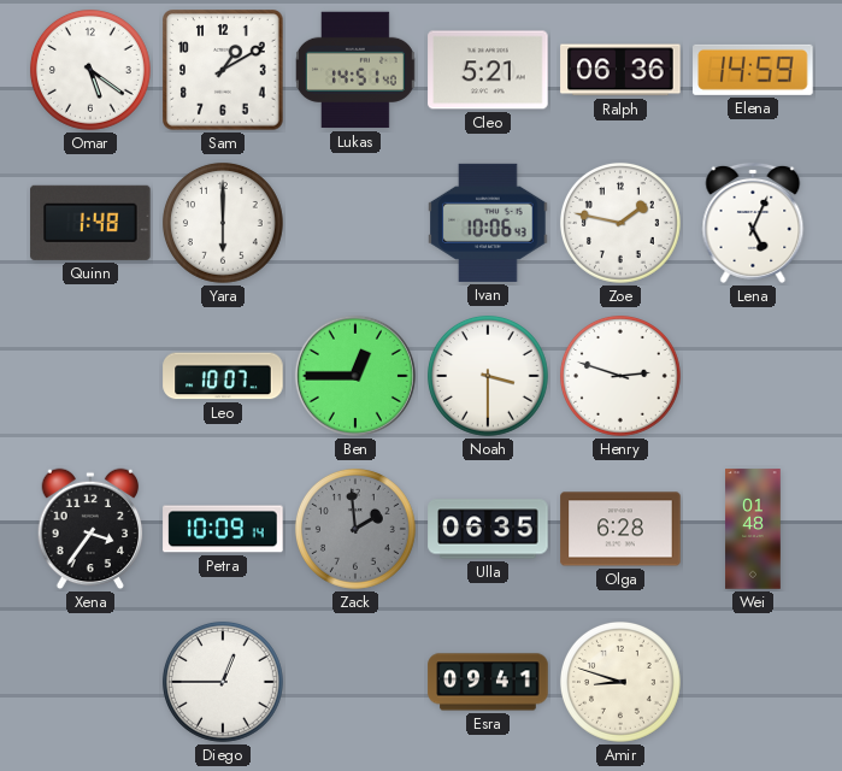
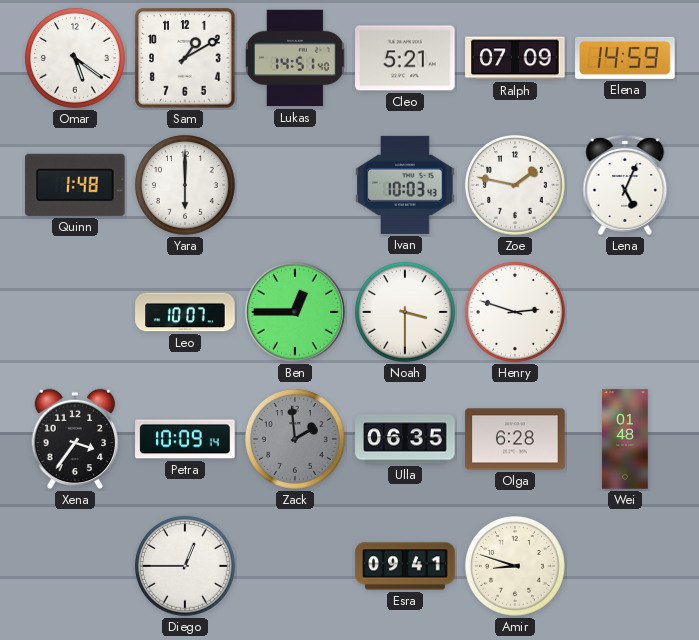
Ralph: 06:36 -> 07:09
Ivan: 10:06 -> 10:03
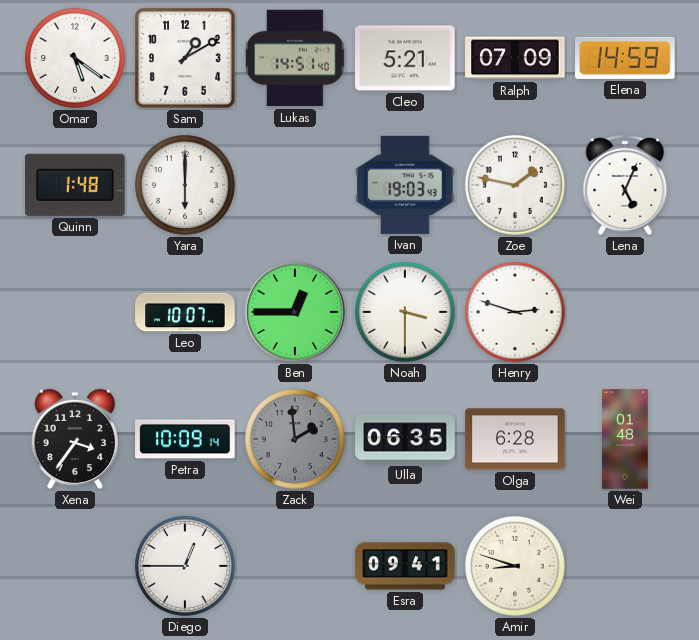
Ivan: 10:03 -> 19:03
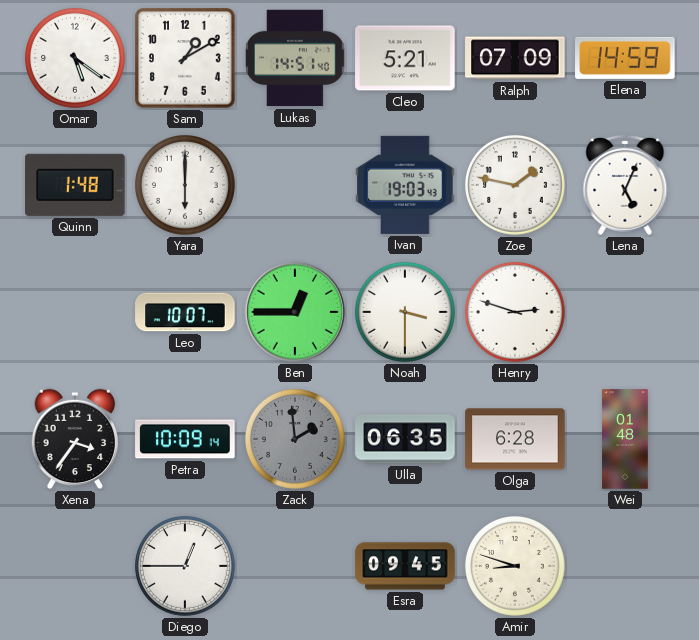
Esra: 09:41 -> 09:45
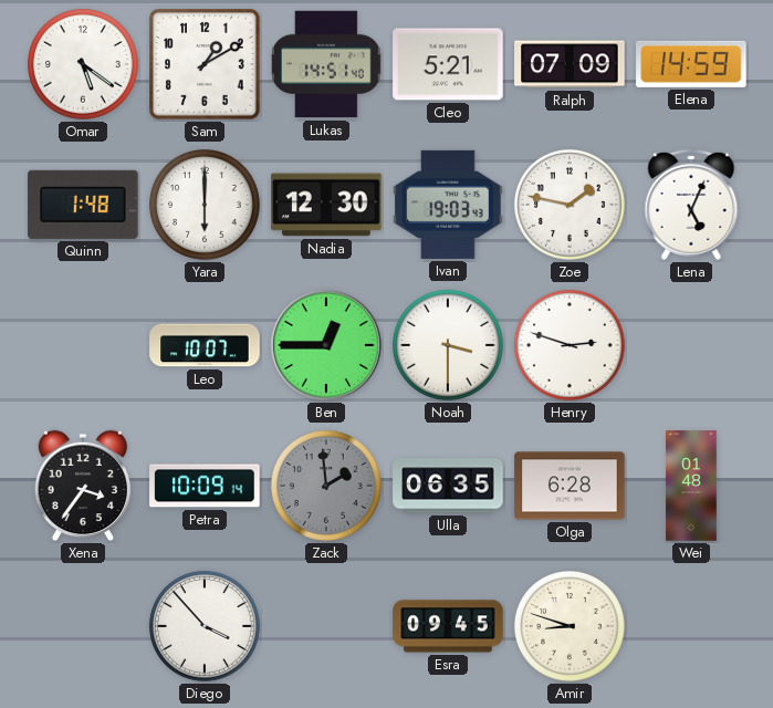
Nadia: none -> 12:30
Diego: 12:45 -> 3:53
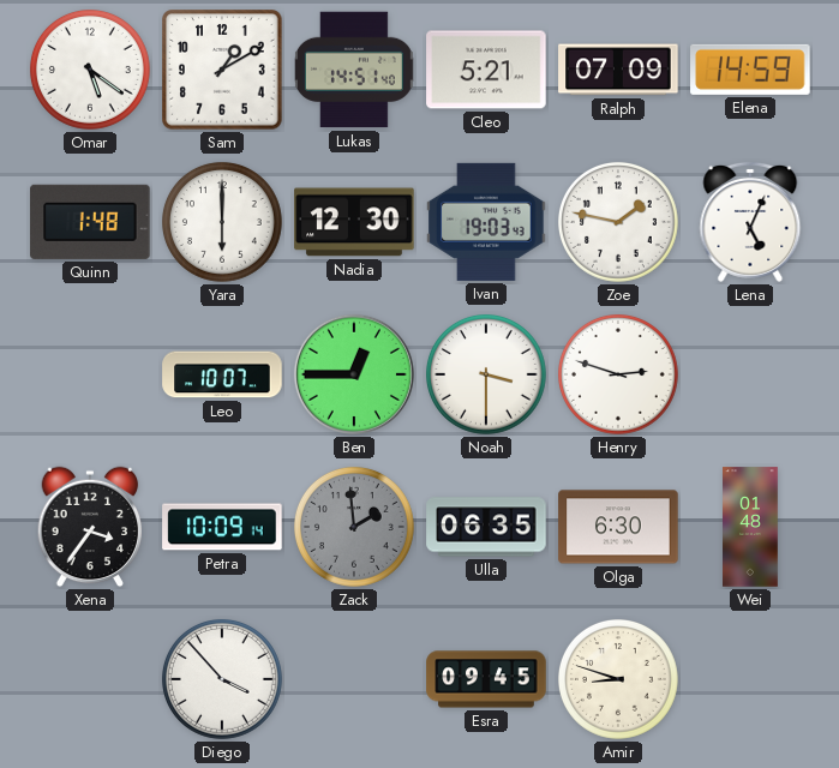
Olga: 6:28 -> 6:30
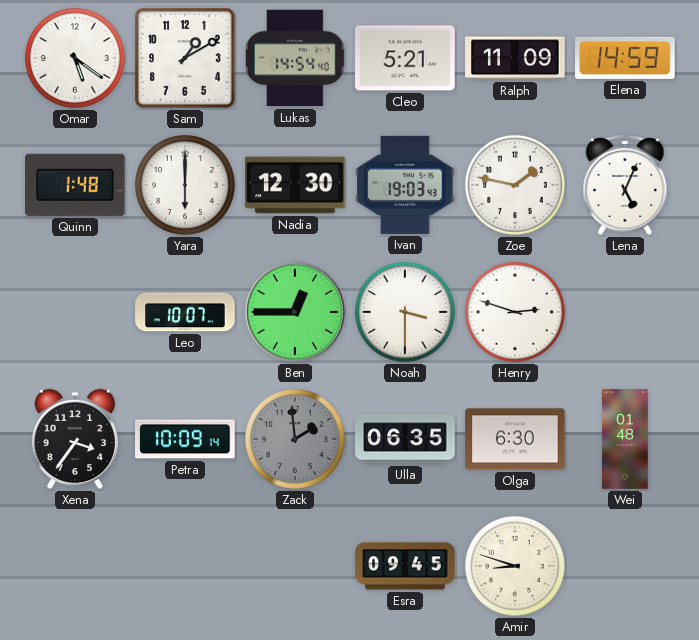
Lukas: 14:51 -> 14:54
Ralph: 07:09 -> 11:09
Diego: 3:53 -> none
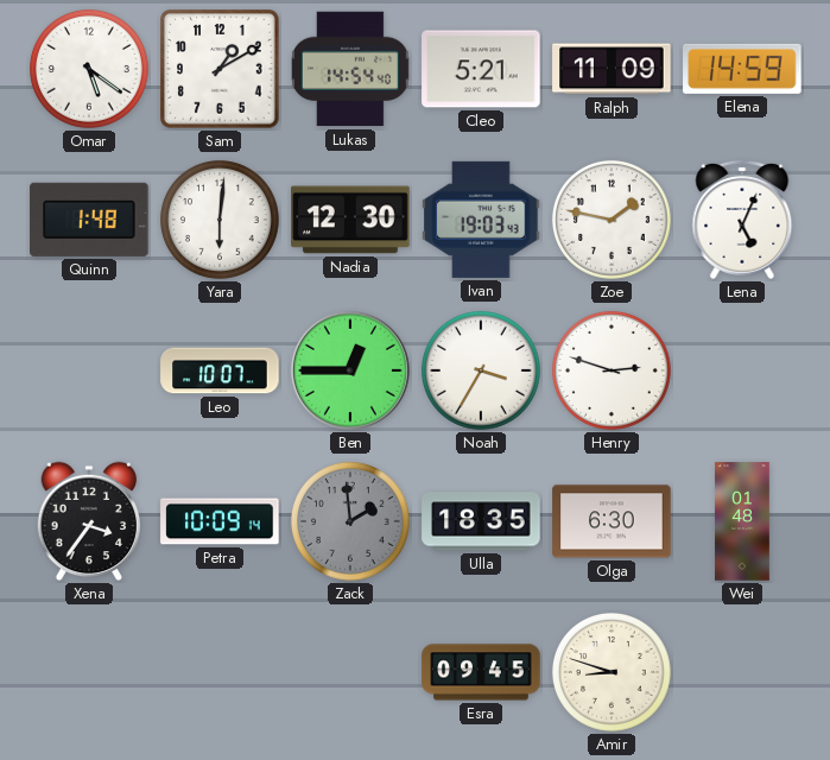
Yara: 6:00 -> 6:01
Noah: 3:30 -> 3:35
Ulla: 06:35 -> 18:35
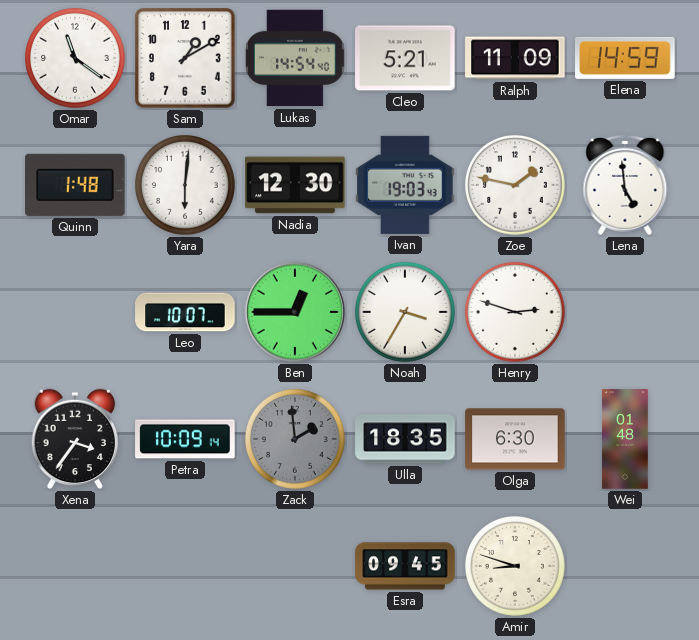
Omar: 5:21 -> 11:21
Lena: 5:04 -> 4:59
